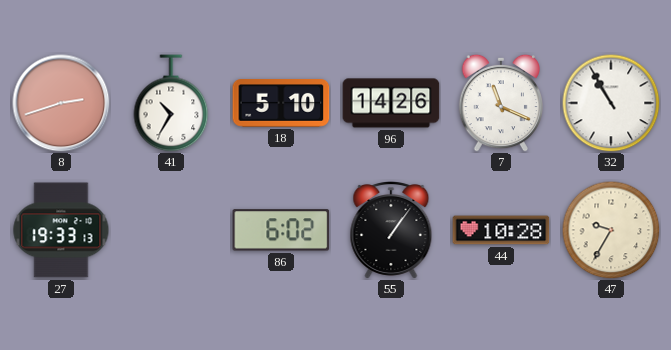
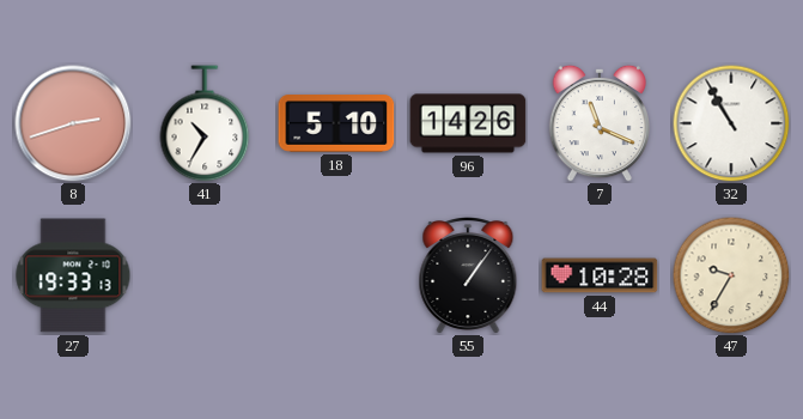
86: 6:02 -> none
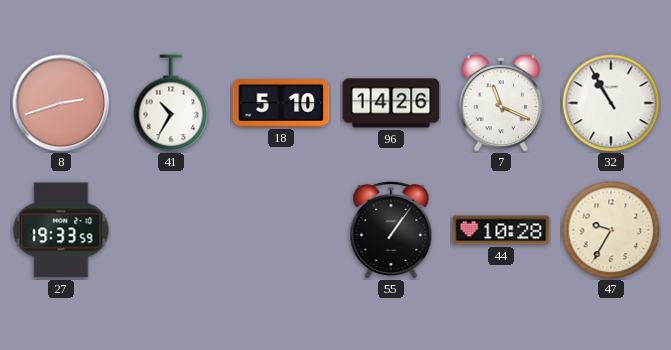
27: 19:33:13 -> 19:33:59
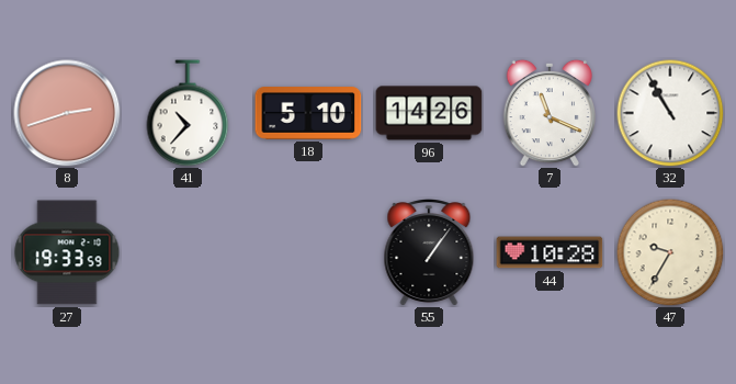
41: 10:35 -> 10:37
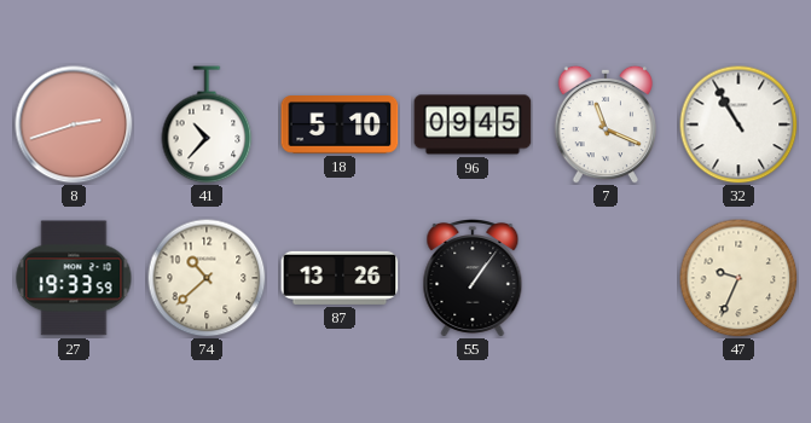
96: 14:26 -> 09:45
74: none -> 10:38
87: none -> 13:26
44: 10:28 -> none
47: 9:35 -> 9:34
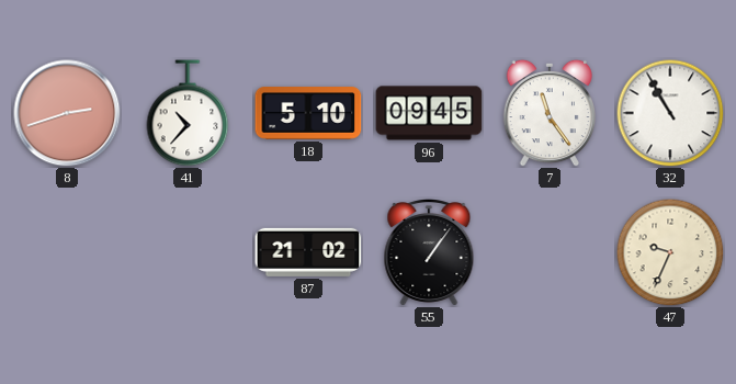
7: 11:19 -> 11:24
27: 19:33 -> none
74: 10:38 -> none
87: 13:26 -> 21:02
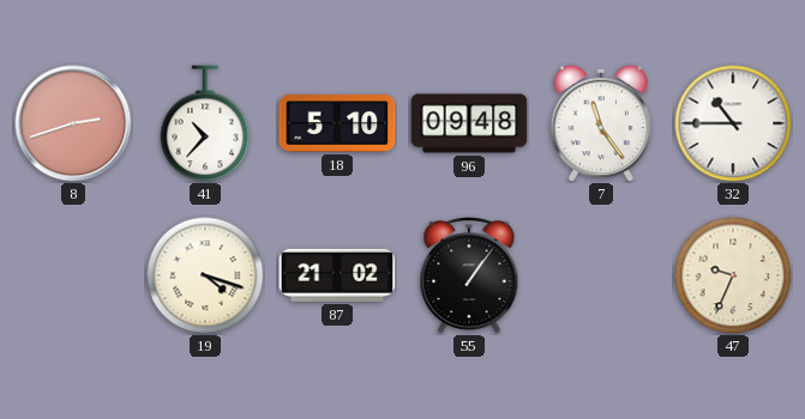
96: 09:45 -> 09:48
32: 10:55 -> 10:45
19: none -> 4:18
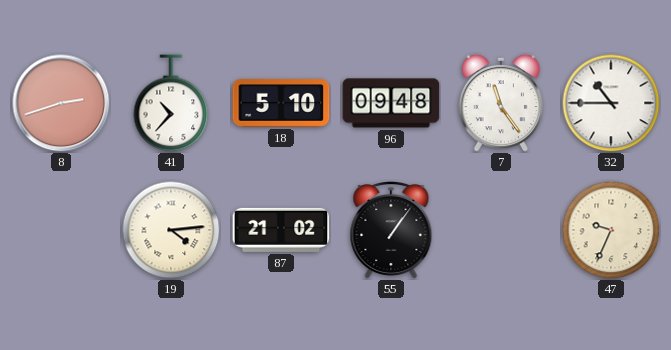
19: 4:18 -> 4:14
